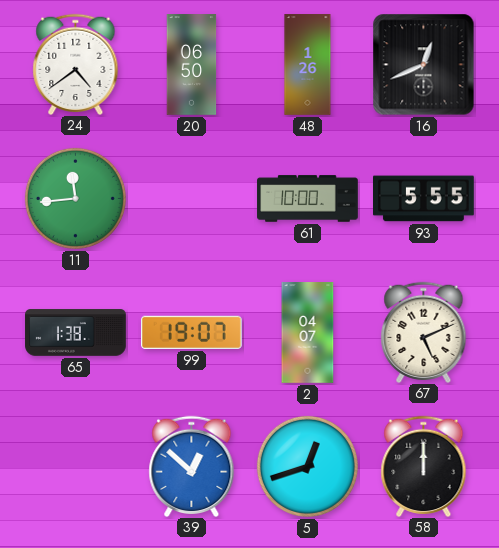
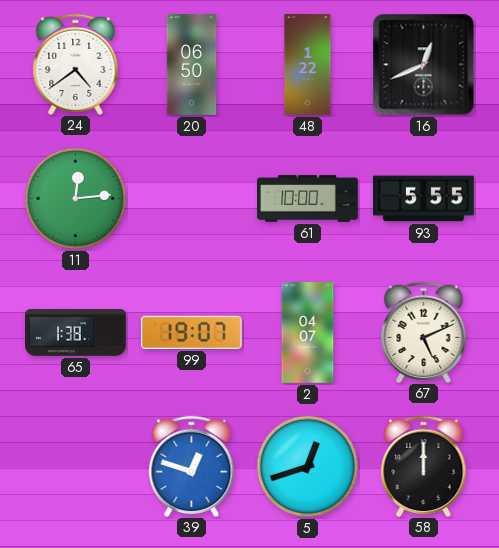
48: 1:26 -> 1:22
11: 11:44 -> 12:14
39: 12:52 -> 12:48
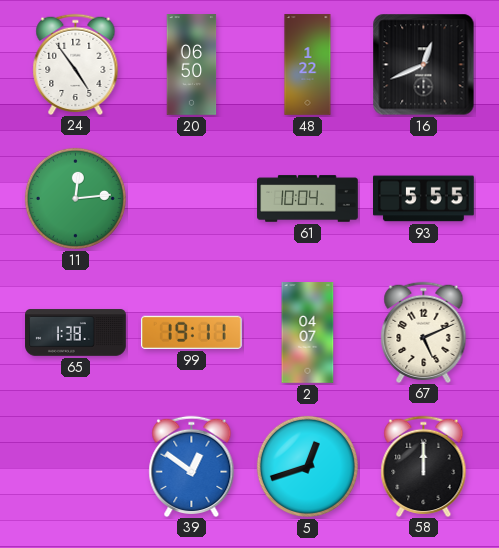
24: 4:39 -> 4:54
61: 10:00 -> 10:04
99: 19:07 -> 19:11
39: 12:48 -> 12:51
